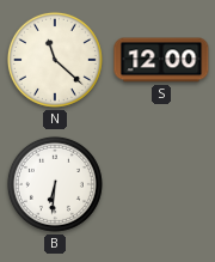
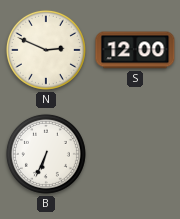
N: 11:22 -> 2:49
B: 6:31 -> 6:34
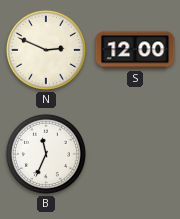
B: 6:34 -> 11:34
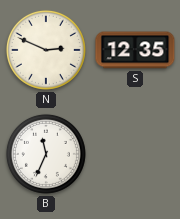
S: 12:00 -> 12:35
